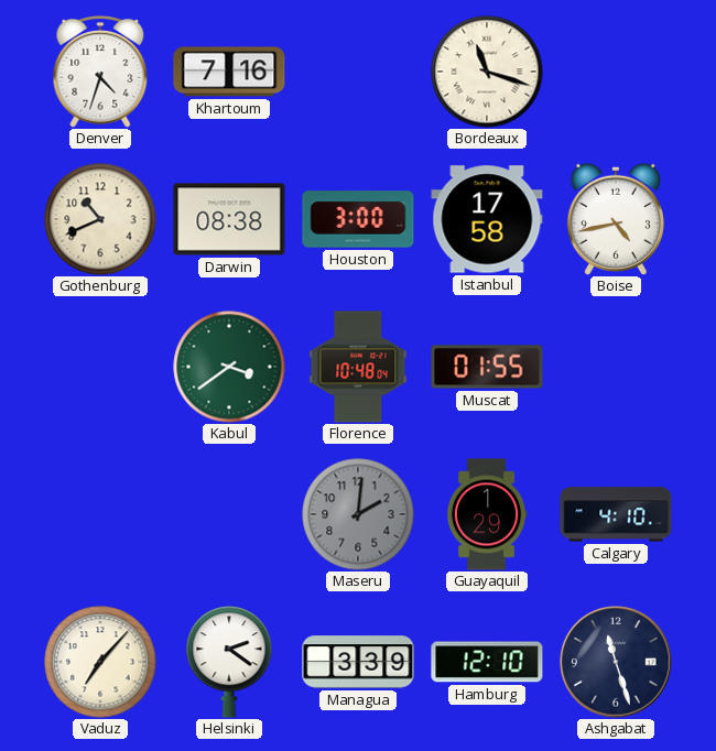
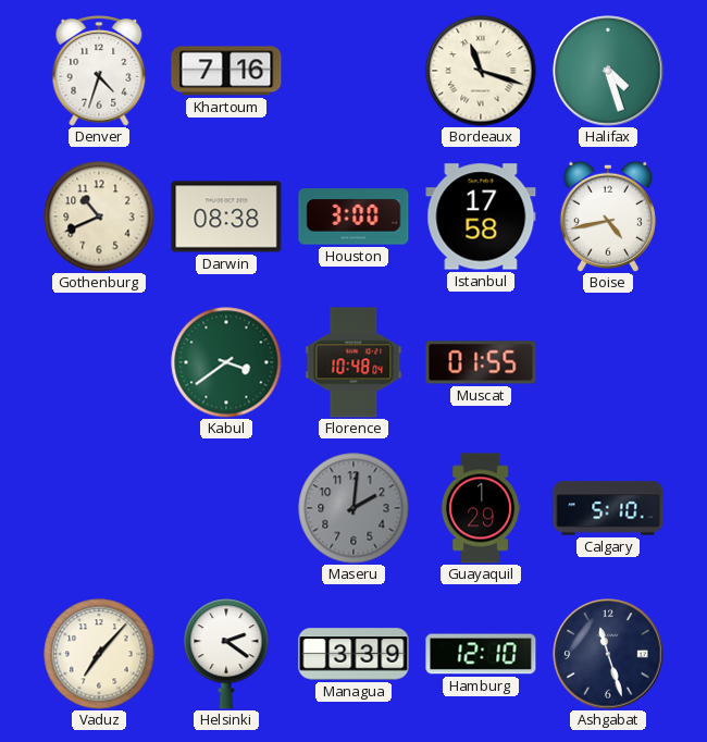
Halifax: none -> 4:27
Calgary: 4:10 -> 5:10
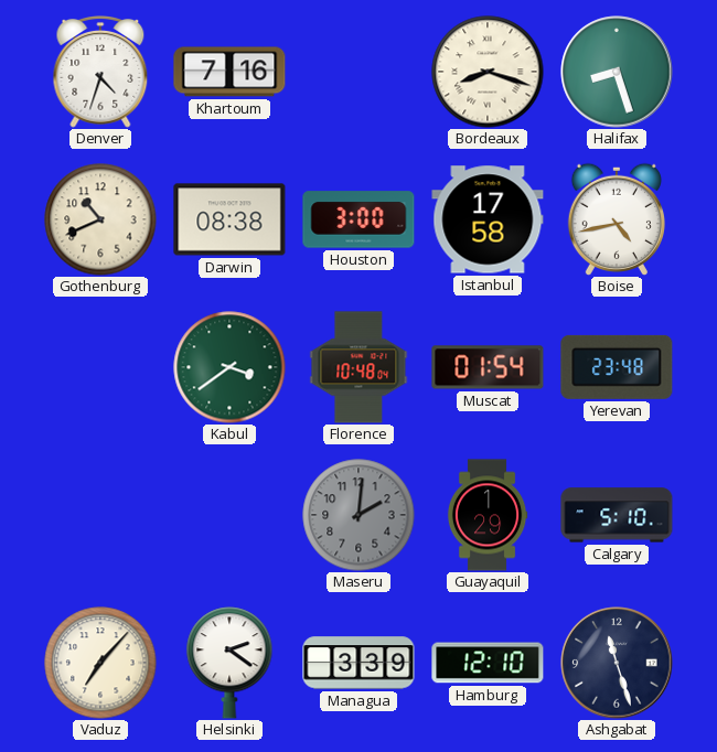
Bordeaux: 11:18 -> 8:18
Halifax: 4:27 -> 8:27
Muscat: 01:55 -> 01:54
Yerevan: none -> 23:48
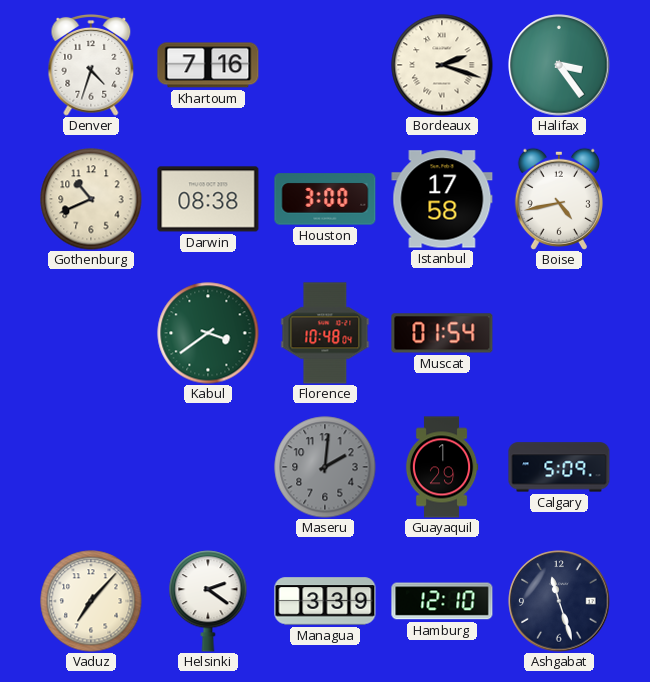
Bordeaux: 8:18 -> 2:18
Halifax: 8:27 -> 3:24
Yerevan: 23:48 -> none
Calgary: 5:10 -> 5:09
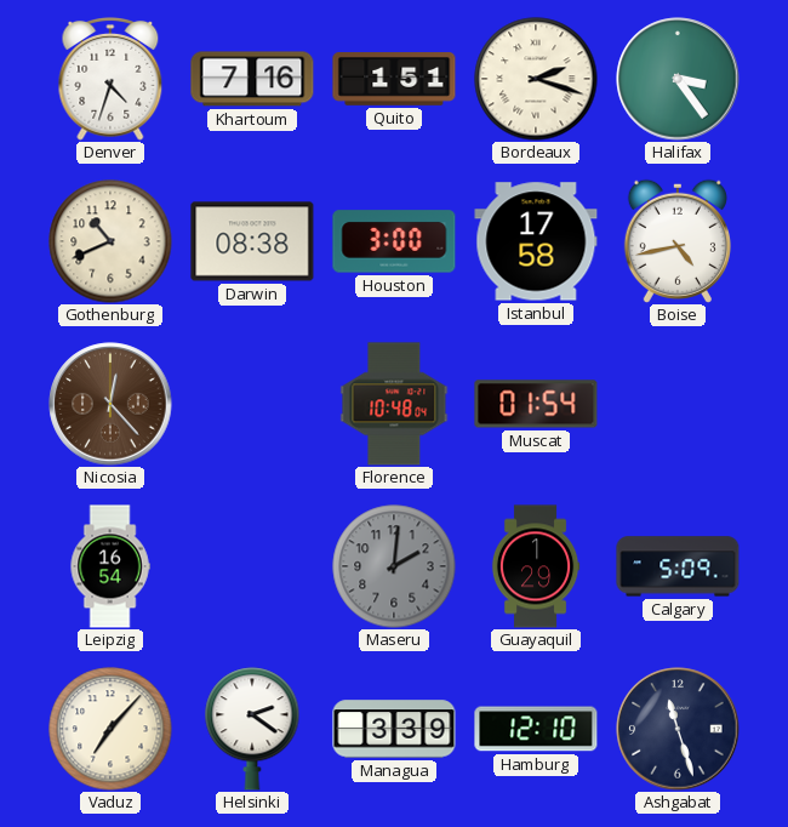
Quito: none -> 1:51
Nicosia: none -> 12:23
Kabul: 3:39 -> none
Leipzig: none -> 16:54
